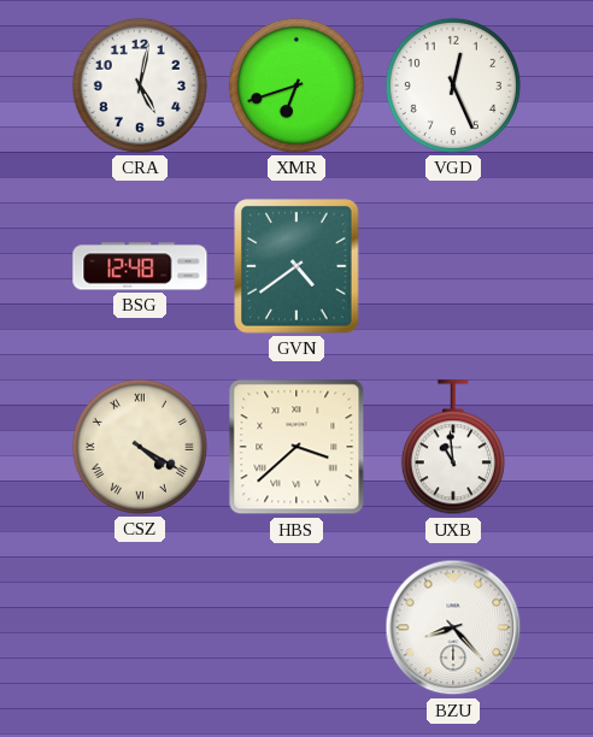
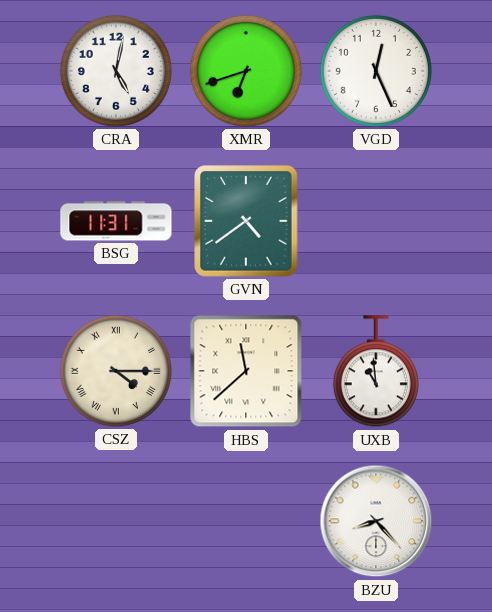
BSG: 12:48 -> 11:31
CSZ: 4:20 -> 4:15
HBS: 3:38 -> 11:38
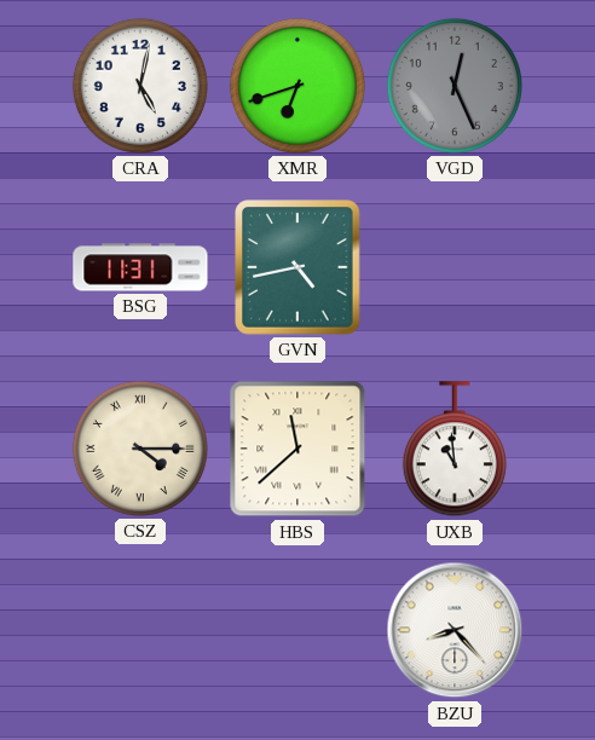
VGD dial: white -> grey
GVN: 4:39 -> 4:43
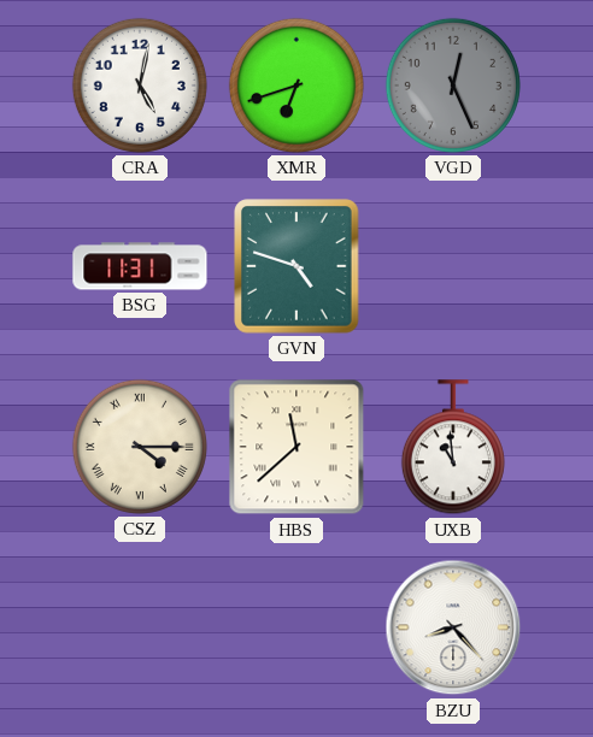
GVN: 4:43 -> 4:48
